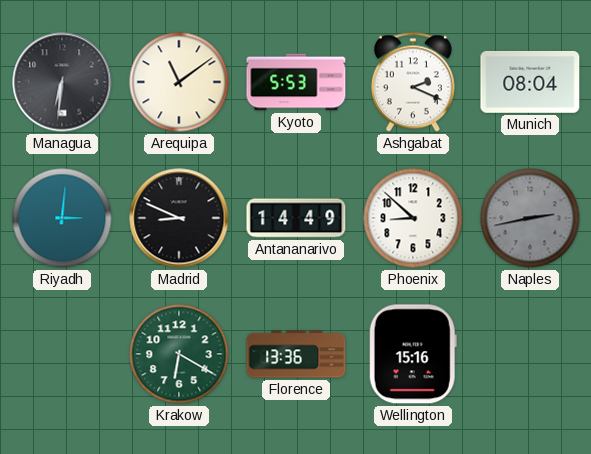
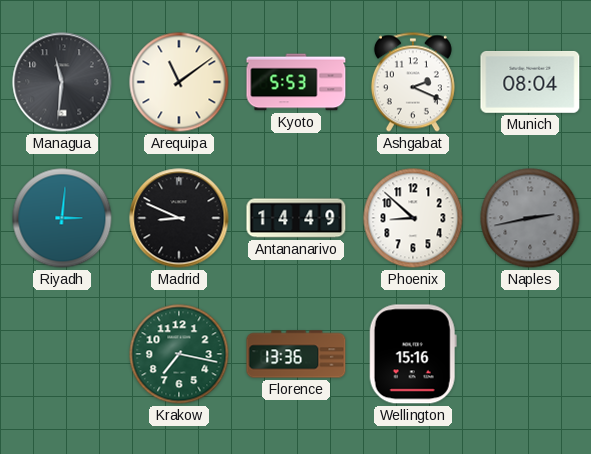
Managua: 6:31 -> 11:31
Krakow: 6:20 -> 7:17
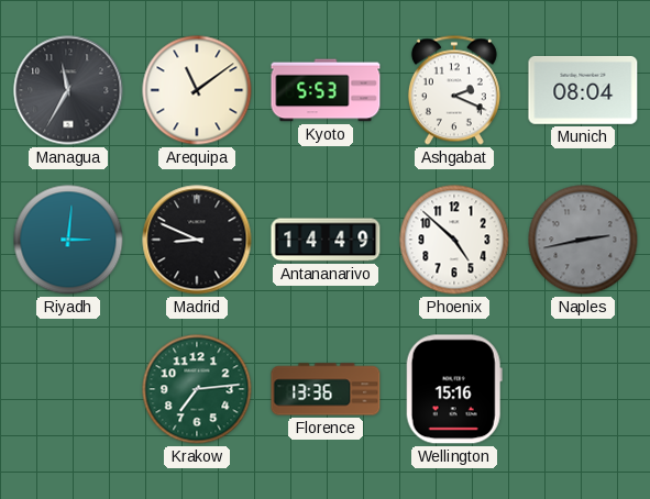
Managua: 11:31 -> 11:35
Phoenix: 8:52 -> 4:52
Krakow: 7:17 -> 7:14
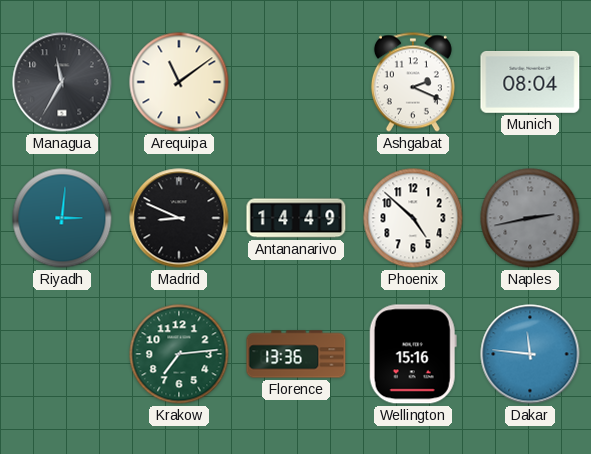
Kyoto: 5:53 -> none
Dakar: none -> 11:46
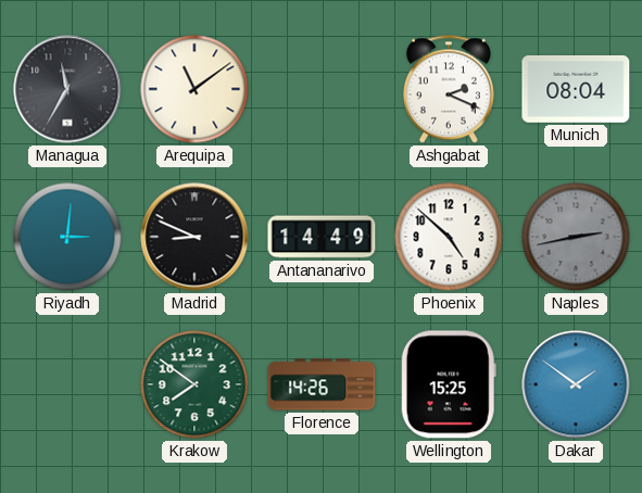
Krakow: 7:14 -> 7:51
Florence: 13:36 -> 14:26
Wellington: 15:16 -> 15:25
Dakar: 11:46 -> 1:51
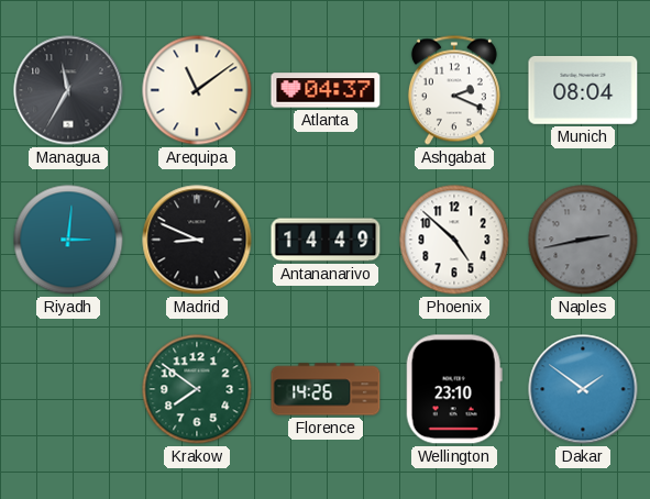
Atlanta: none -> 04:37
Wellington: 15:25 -> 23:10
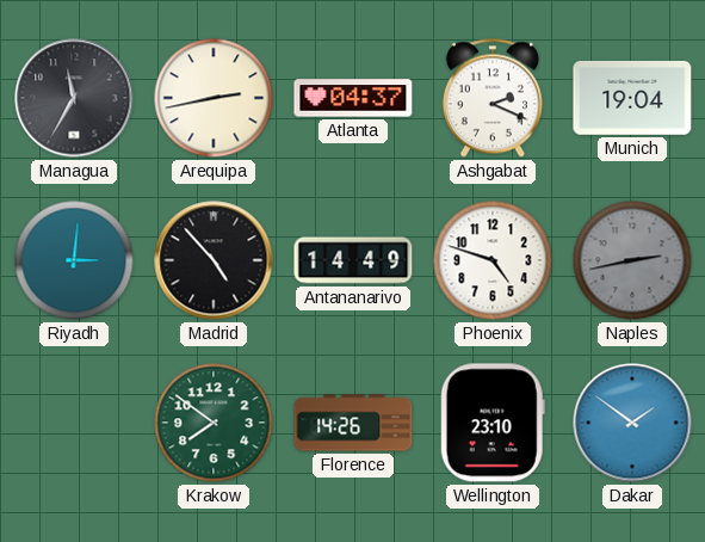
Arequipa: 11:09 -> 2:43
Munich: 08:04 -> 19:04
Madrid: 8:49 -> 4:53
Phoenix: 4:52 -> 4:48
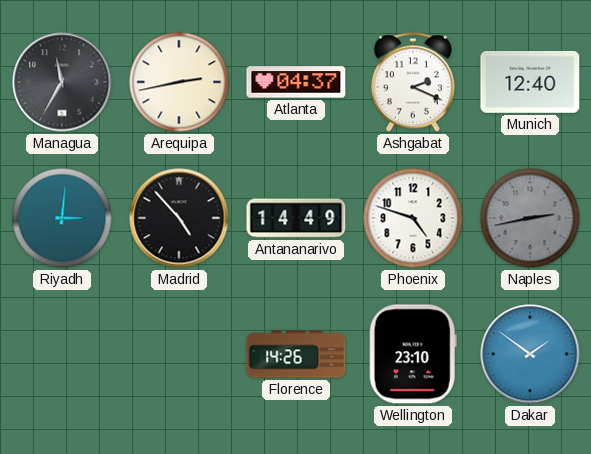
Munich: 19:04 -> 12:40
Krakow: 7:51 -> none
